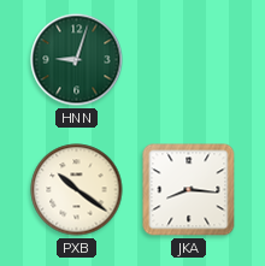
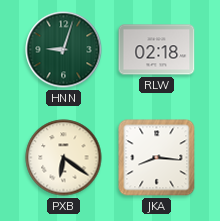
RLW: none -> 02:18
PXB: 10:21 -> 6:21
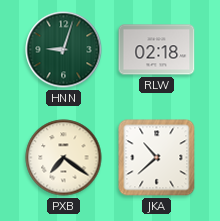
PXB: 6:21 -> 7:21
JKA: 8:16 -> 10:38
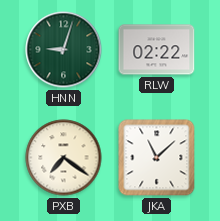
RLW: 02:18 -> 02:22
JKA: 10:38 -> 11:08
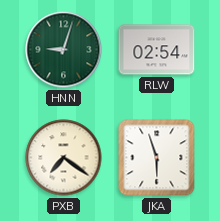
RLW: 02:22 -> 02:54
JKA: 11:08 -> 5:57
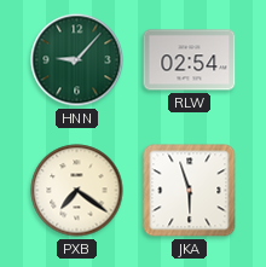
HNN: 9:03 -> 9:07
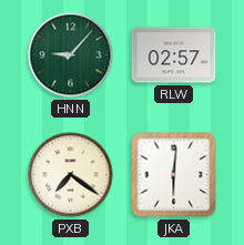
RLW: 02:54 -> 02:57
JKA: 5:57 -> 6:01
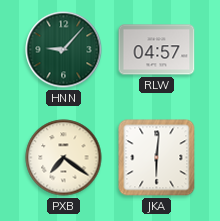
RLW: 02:57 -> 04:57
